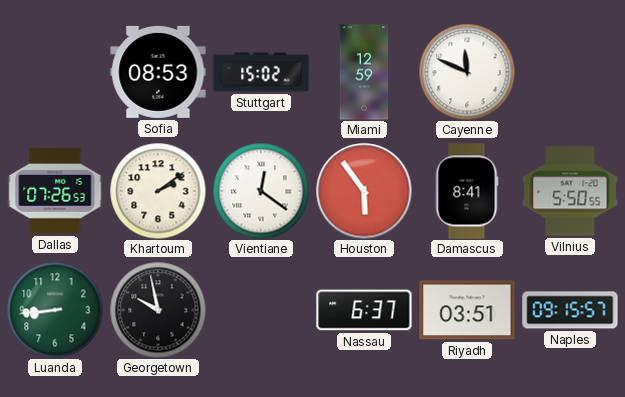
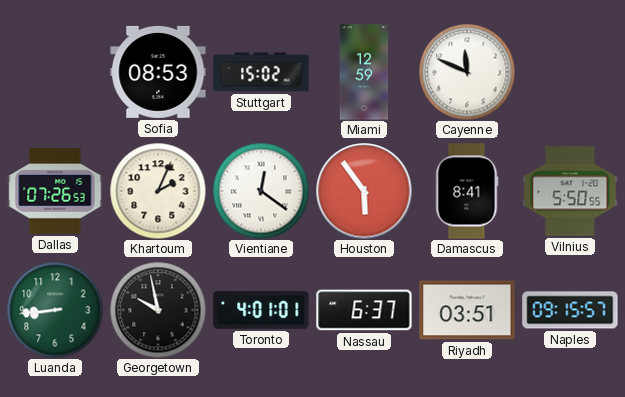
Khartoum: 2:09 -> 2:04
Toronto: none -> 4:01
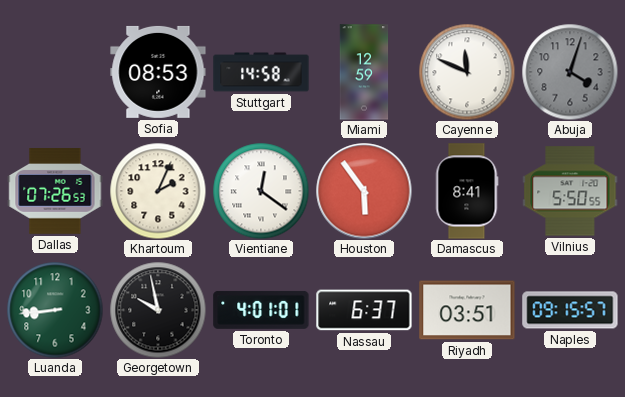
Stuttgart: 15:02 -> 14:58
Abuja: none -> 4:03
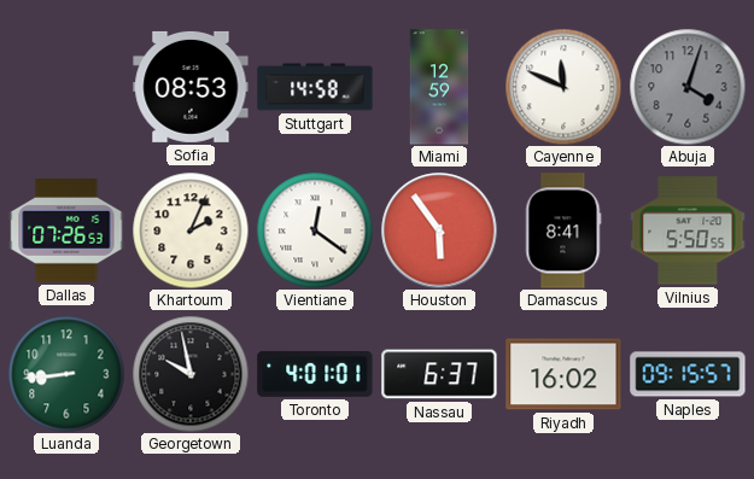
Riyadh: 03:51 -> 16:02
